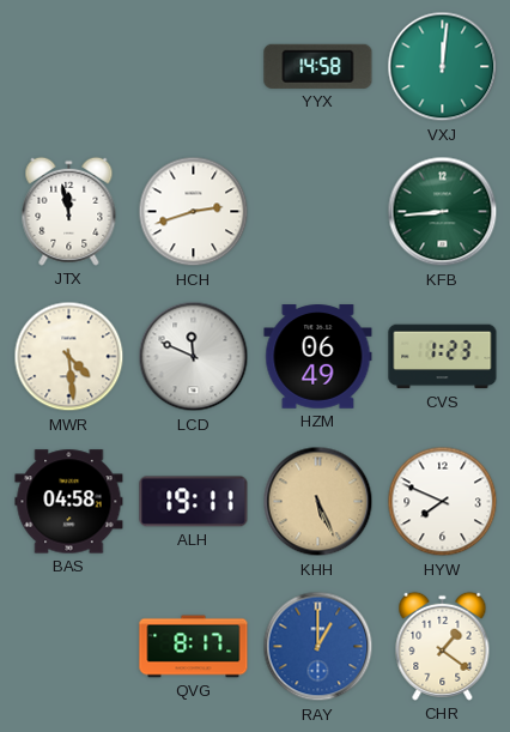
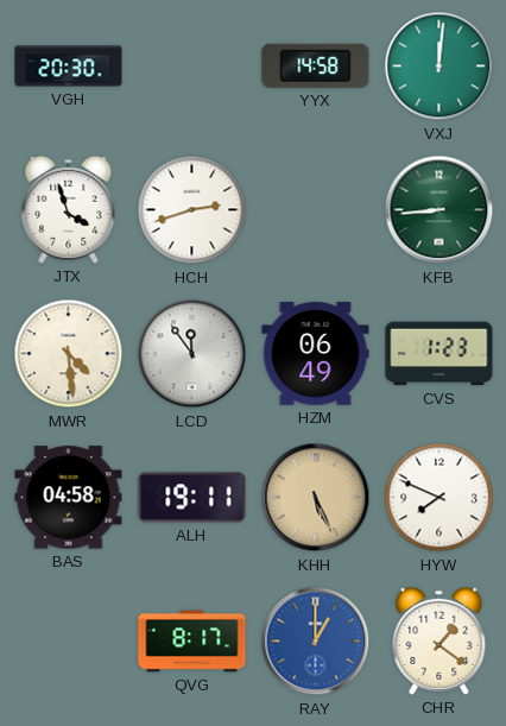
VGH: none -> 20:30
JTX: 11:58 -> 3:57
LCD: 11:49 -> 11:54
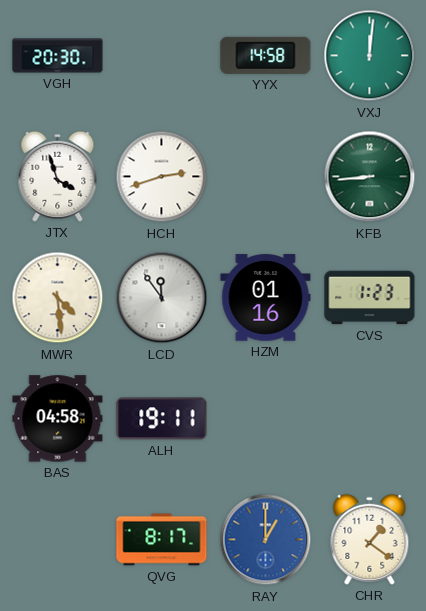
HZM: 06:49 -> 01:16
KHH: 5:26 -> none
HYW: 7:49 -> none
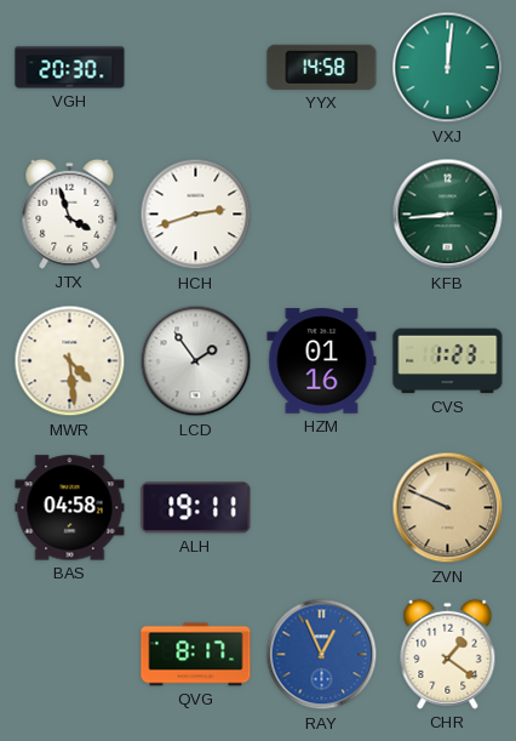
LCD: 11:54 -> 1:54
ZVN: none -> 9:49
RAY: 1:00 -> 12:56
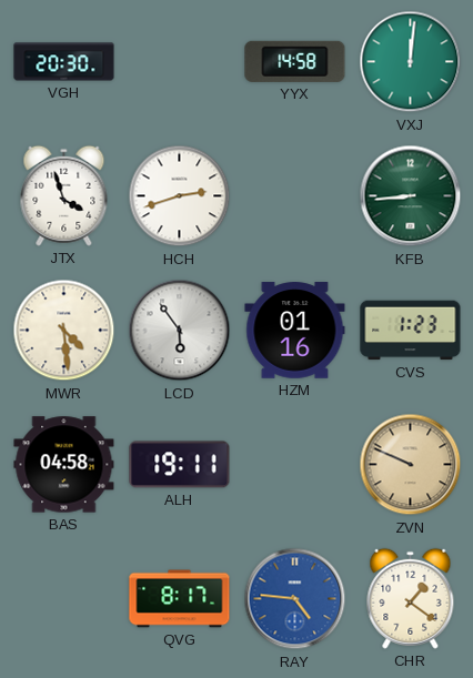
LCD: 1:54 -> 5:54
RAY: 12:56 -> 4:46
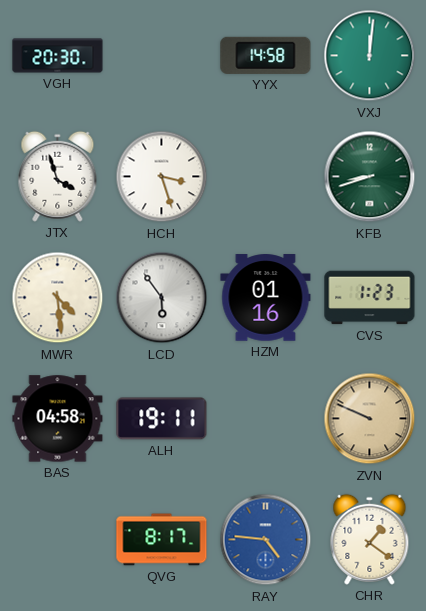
HCH: 2:42 -> 3:27
KFB: 8:44 -> 8:42
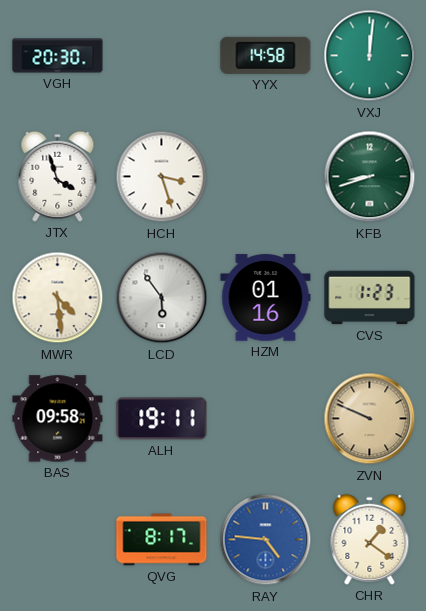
BAS: 04:58 -> 09:58
